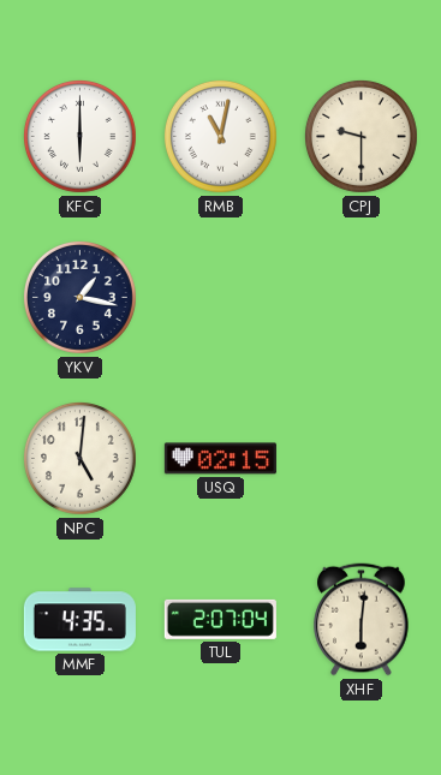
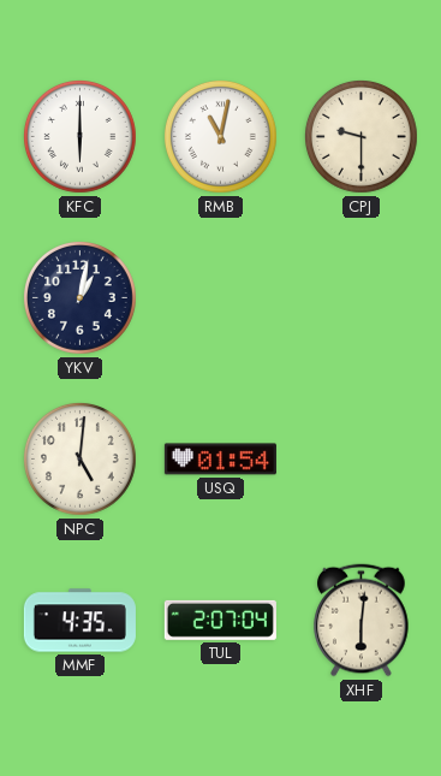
YKV: 1:17 -> 1:02
USQ: 02:15 -> 01:54
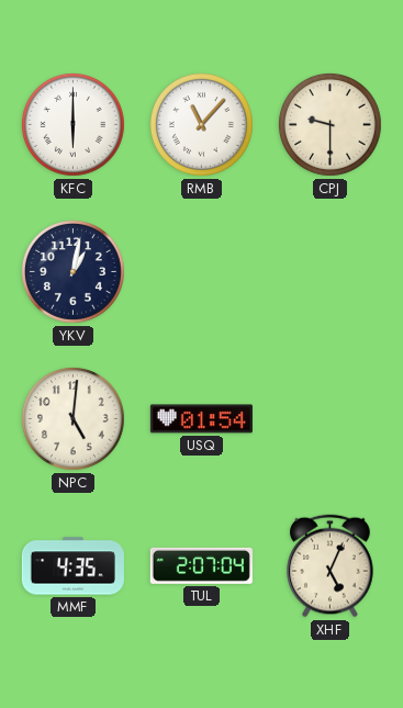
RMB: 11:02 -> 11:07
XHF: 6:01 -> 5:04
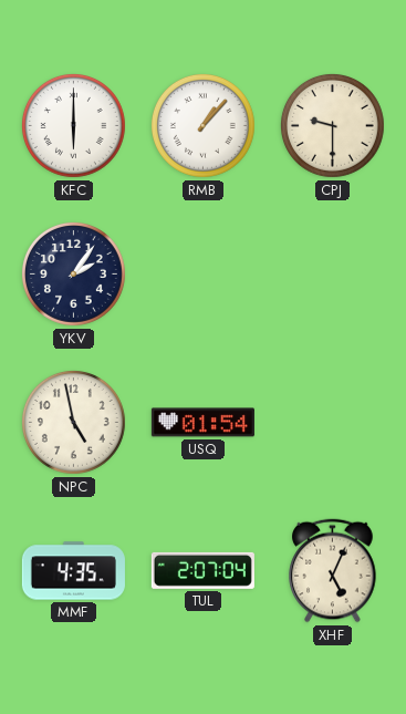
RMB: 11:07 -> 1:07
YKV: 1:02 -> 2:06
NPC: 5:01 -> 4:58
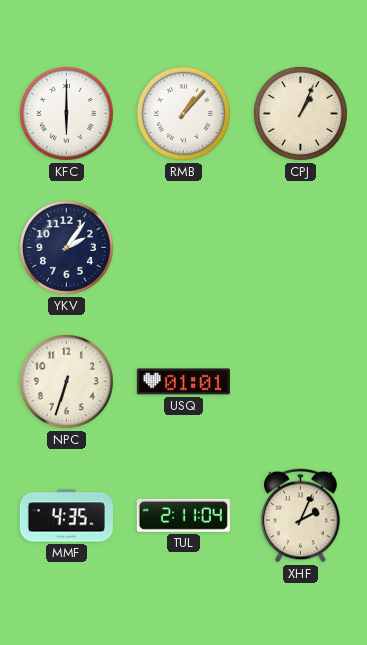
CPJ: 9:30 -> 1:04
NPC: 4:58 -> 6:33
USQ: 01:54 -> 01:01
TUL: 2:07 -> 2:11
XHF: 5:04 -> 2:04
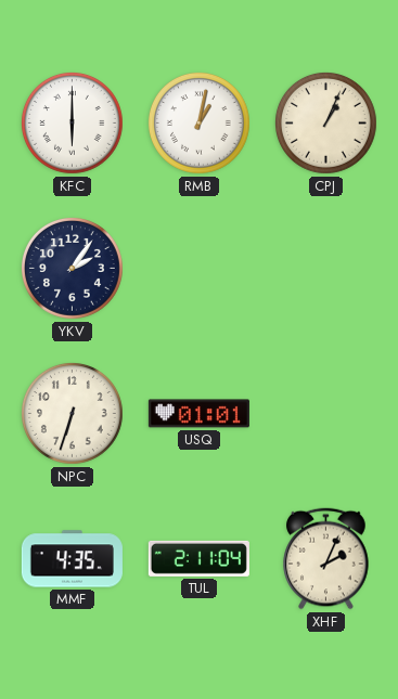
RMB: 1:07 -> 1:02
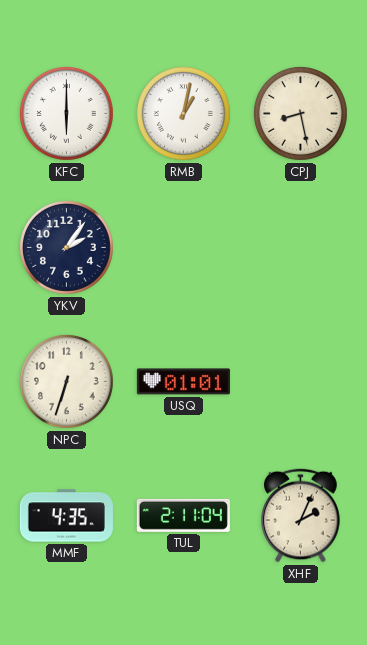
CPJ: 1:04 -> 8:28
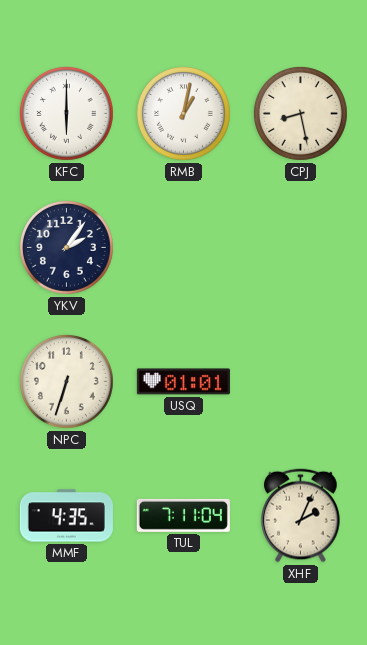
TUL: 2:11 -> 7:11
